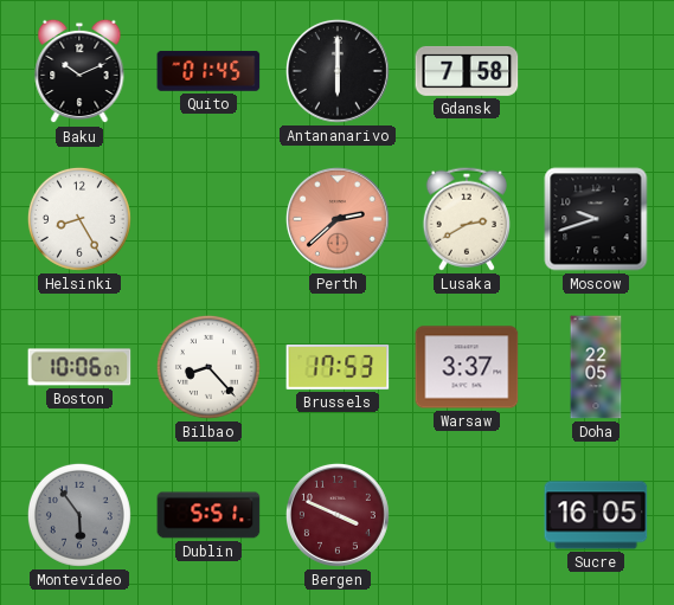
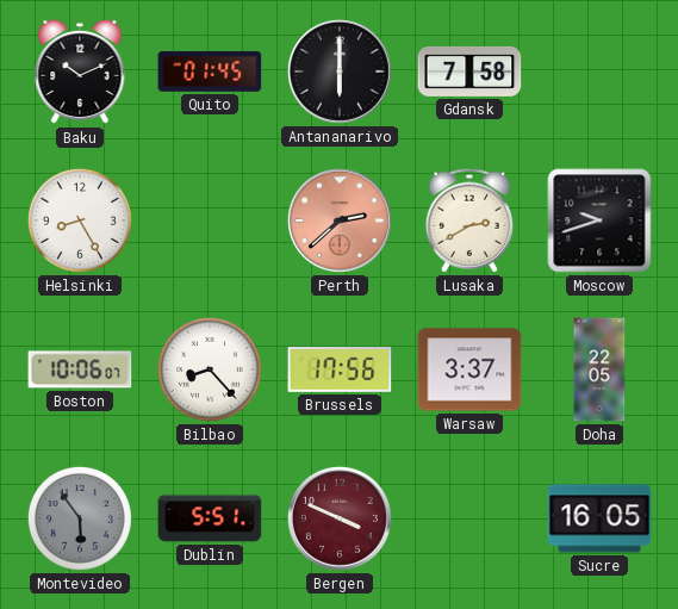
Brussels: 17:53 -> 17:56
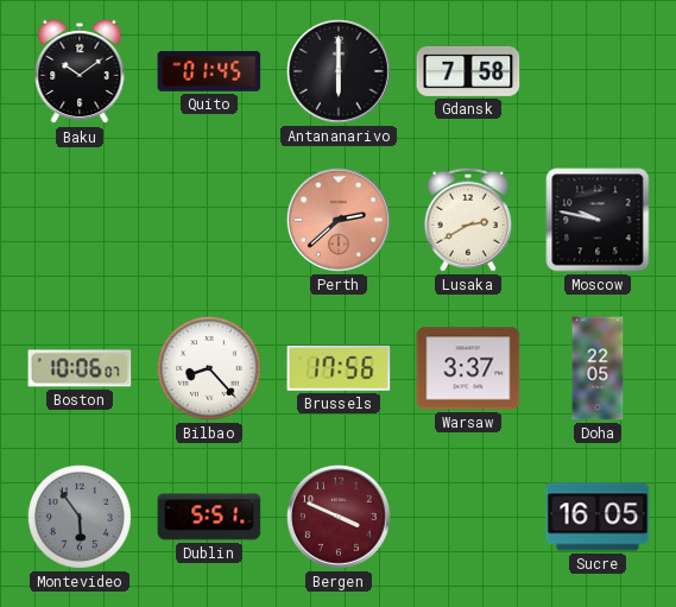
Baku: 10:11 -> 10:09
Helsinki: 8:25 -> none
Moscow: 9:42 -> 9:47
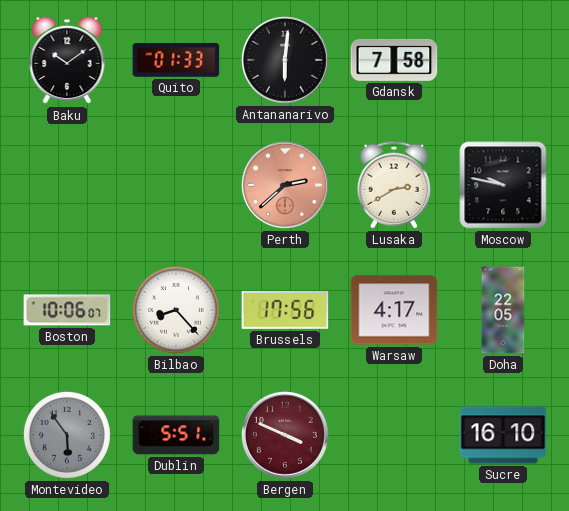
Quito: 01:45 -> 01:33
Antananarivo: 6:00 -> 6:01
Warsaw: 3:37 -> 4:17
Sucre: 16:05 -> 16:10
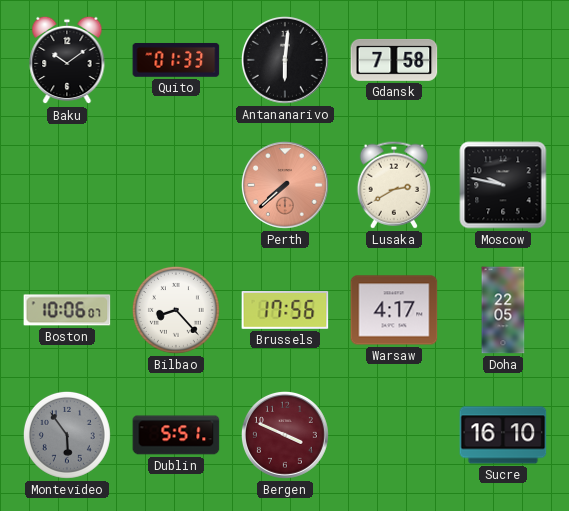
Perth: 2:38 -> 7:38
